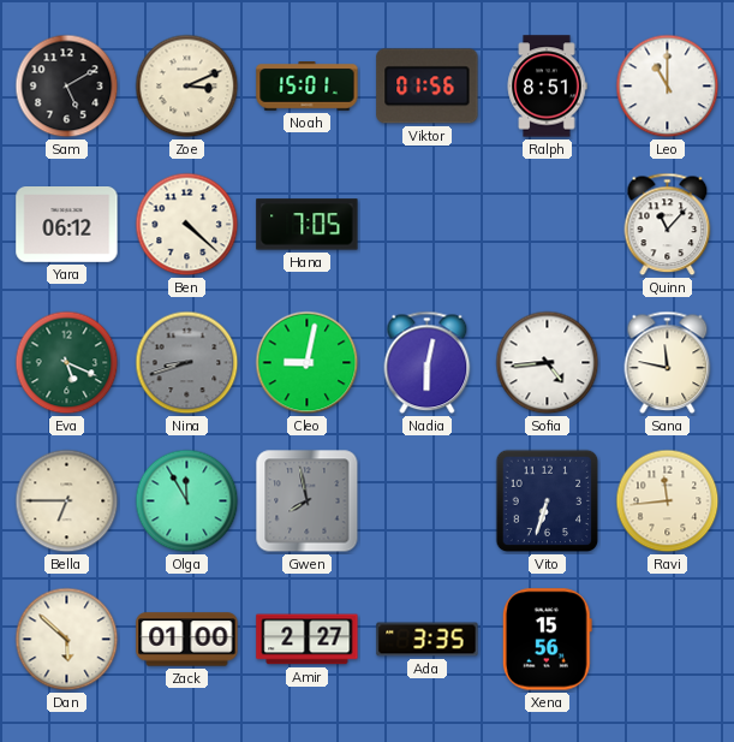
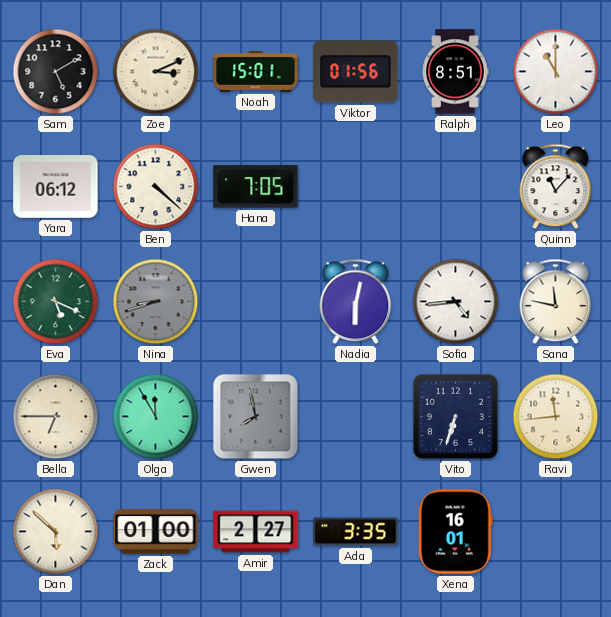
Cleo: 9:02 -> none
Xena: 15:56 -> 16:01
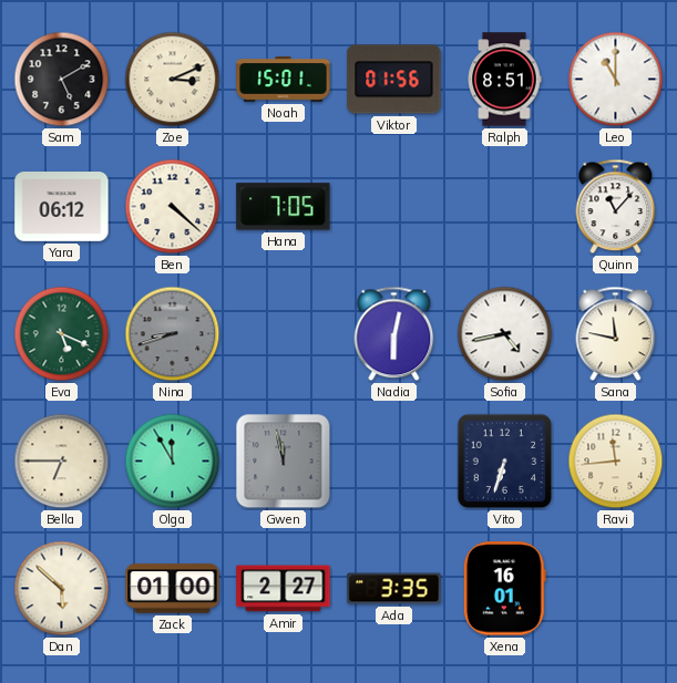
Sofia: 4:44 -> 4:43
Gwen: 7:58 -> 11:58
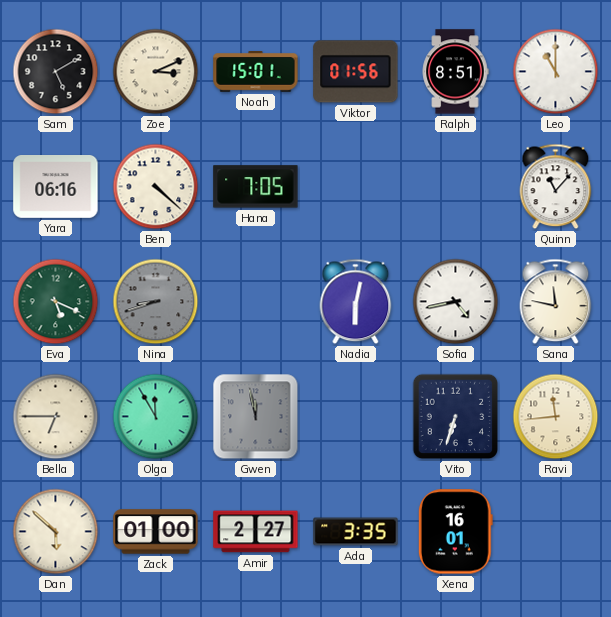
Yara: 06:12 -> 06:16
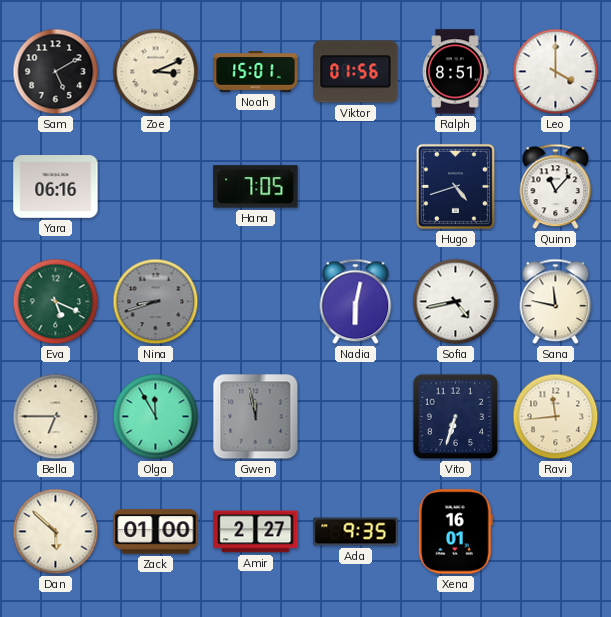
Leo: 11:00 -> 4:00
Ben: 4:22 -> none
Hugo: none -> 4:42
Ada: 3:35 -> 9:35
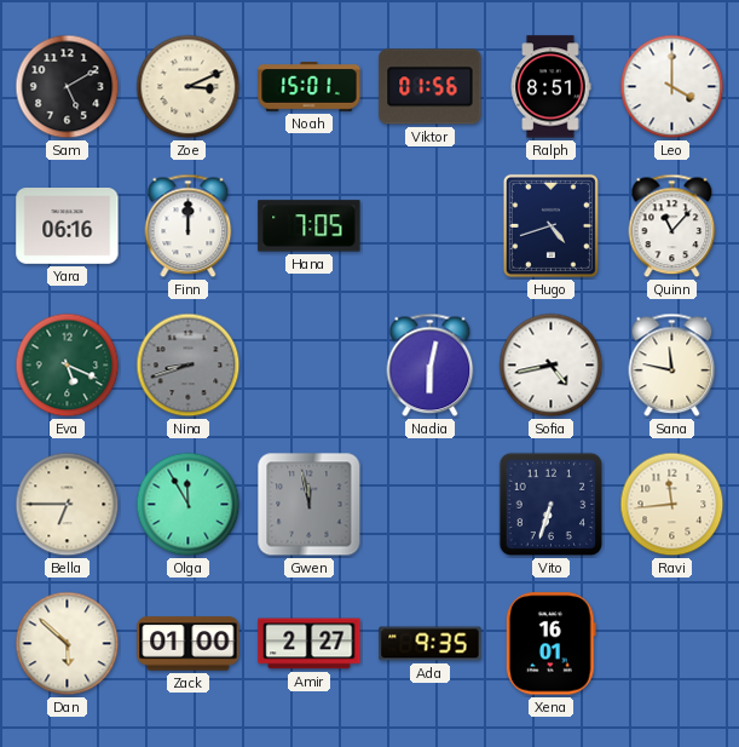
Finn: none -> 12:00
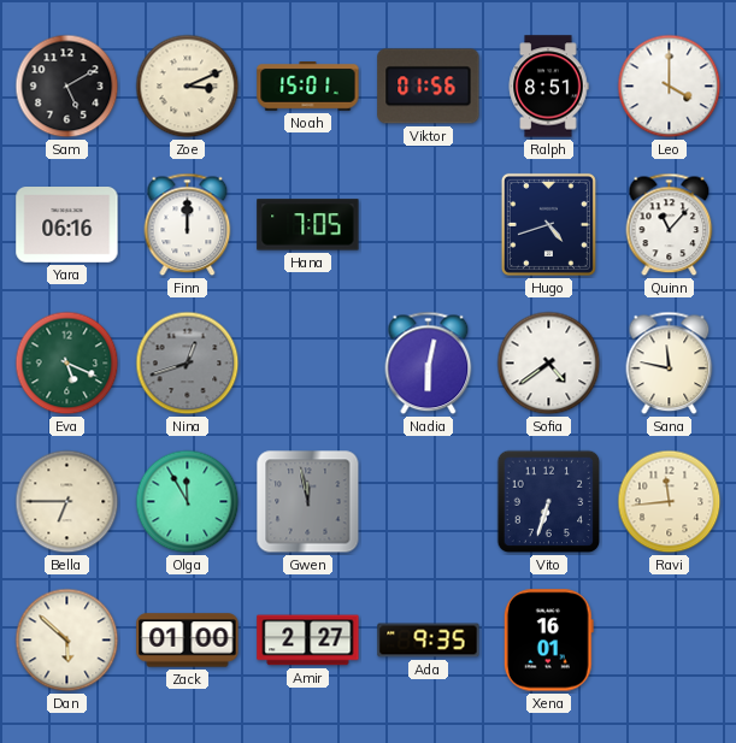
Nina: 8:42 -> 12:42
Sofia: 4:43 -> 4:39
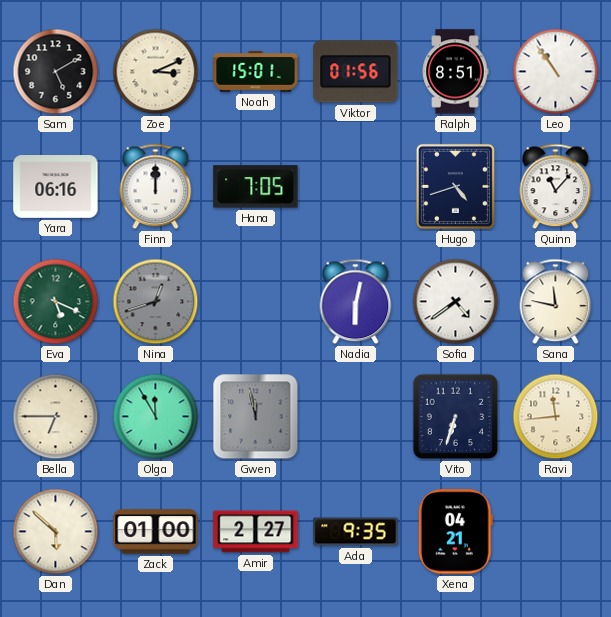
Leo: 4:00 -> 10:54
Xena: 16:01 -> 04:21
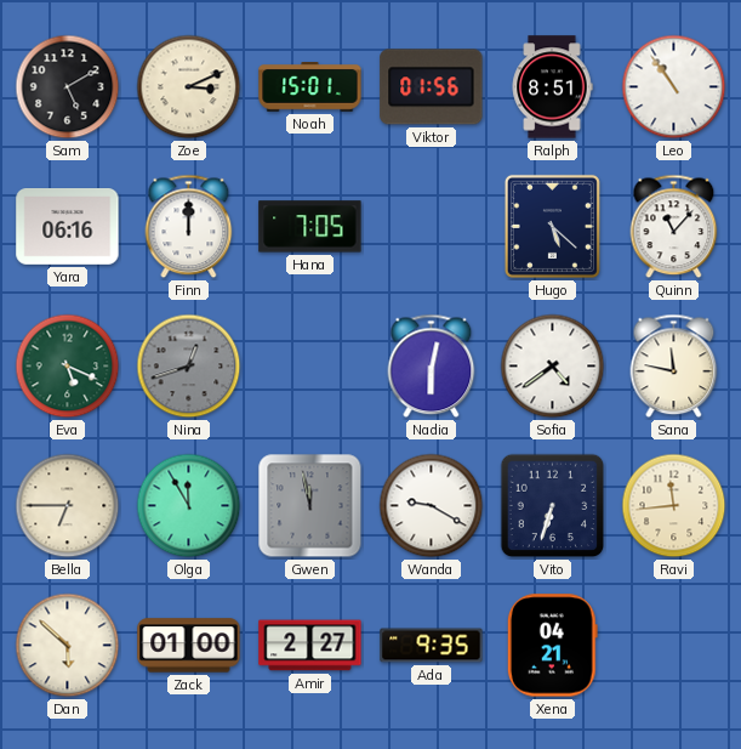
Hugo: 4:42 -> 5:22
Wanda: none -> 9:20
